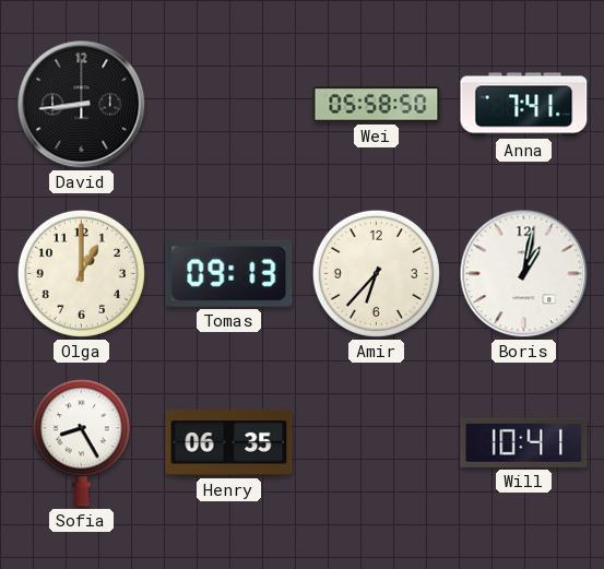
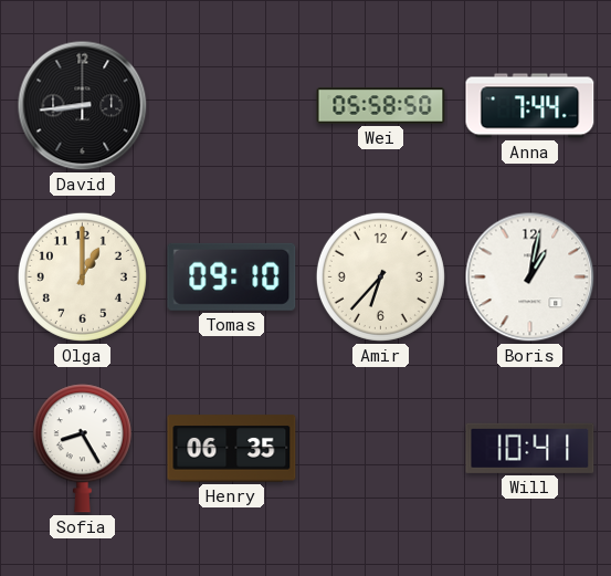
Anna: 7:41 -> 7:44
Tomas: 09:13 -> 09:10
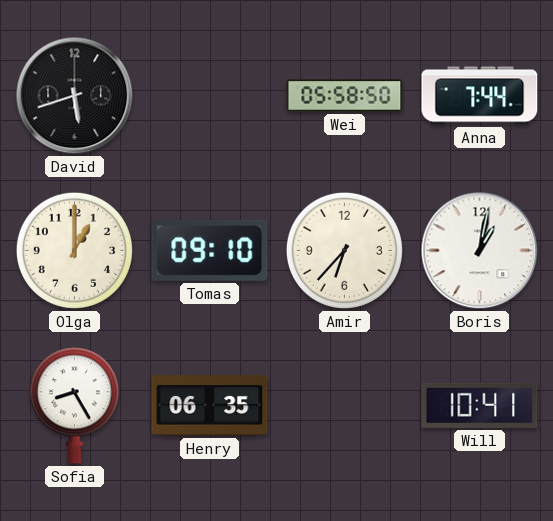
David: 8:44 -> 5:42
